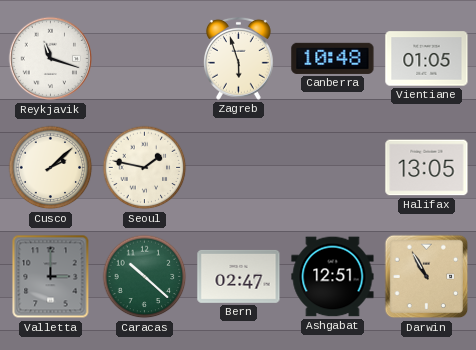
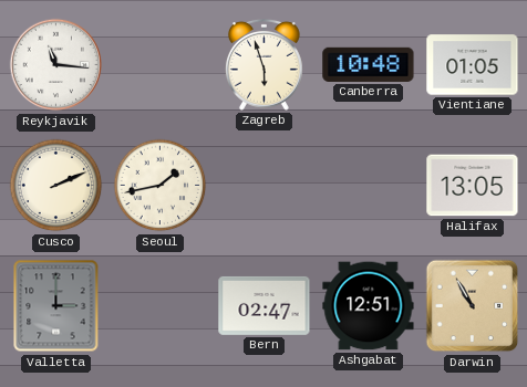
Reykjavik: 11:18 -> 11:16
Cusco: 2:08 -> 2:11
Seoul: 1:47 -> 1:43
Caracas: 10:22 -> none
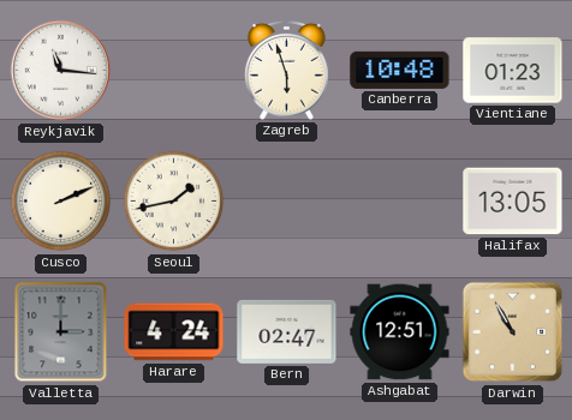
Vientiane: 01:05 -> 01:23
Harare: none -> 4:24
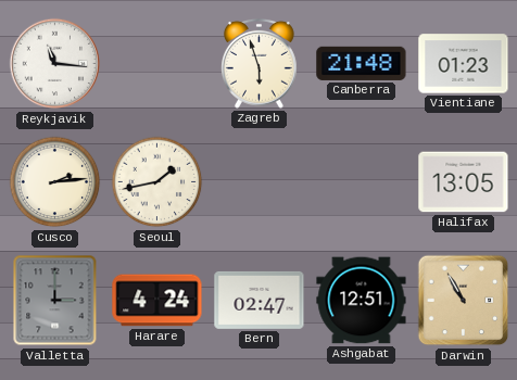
Canberra: 10:48 -> 21:48
Cusco: 2:11 -> 2:14
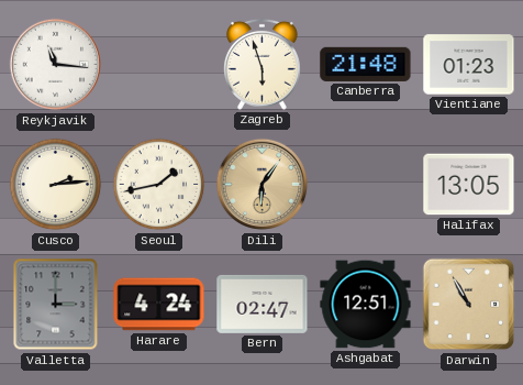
Dili: none -> 6:06
